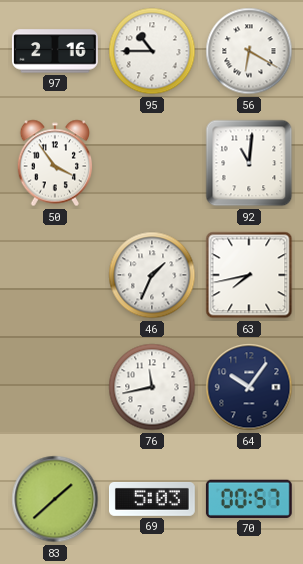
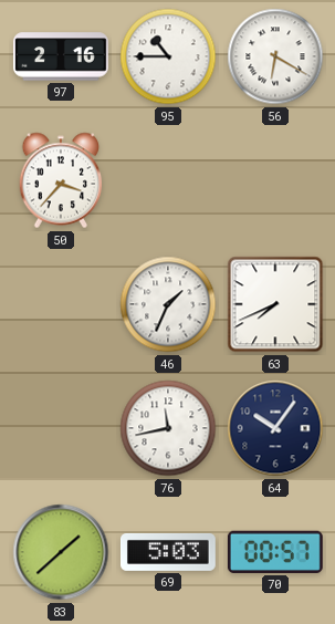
50: 3:54 -> 3:37
92: 11:01 -> none
63: 7:43 -> 7:41
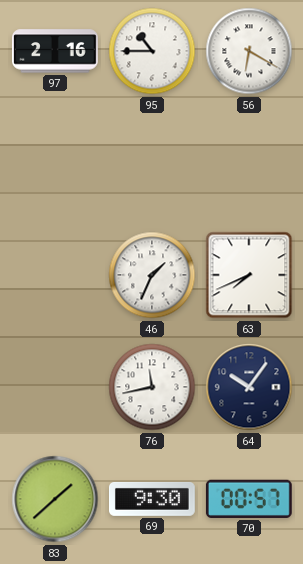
50: 3:37 -> none
69: 5:03 -> 9:30
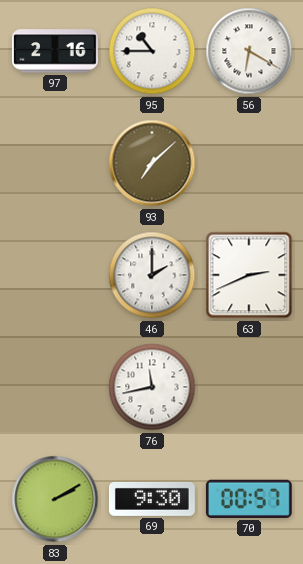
93: none -> 7:08
46: 1:34 -> 2:00
63: 7:41 -> 2:41
64: 10:06 -> none
83: 1:38 -> 2:10
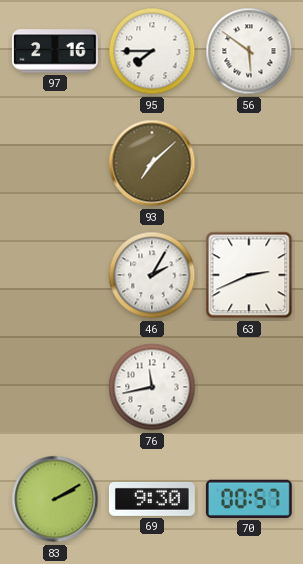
95: 10:45 -> 7:45
56: 6:20 -> 5:51
46: 2:00 -> 2:05
